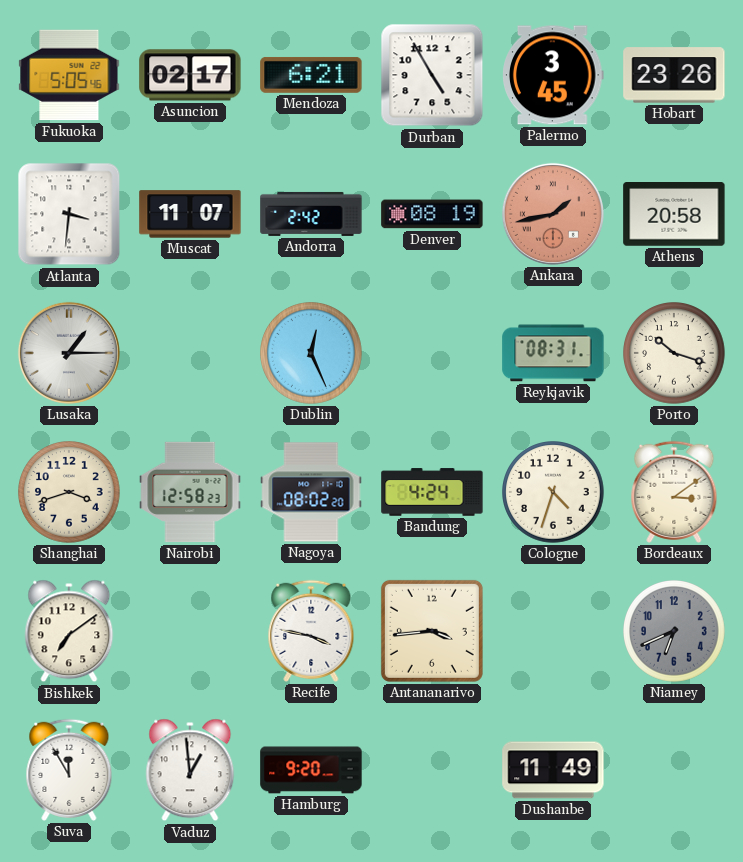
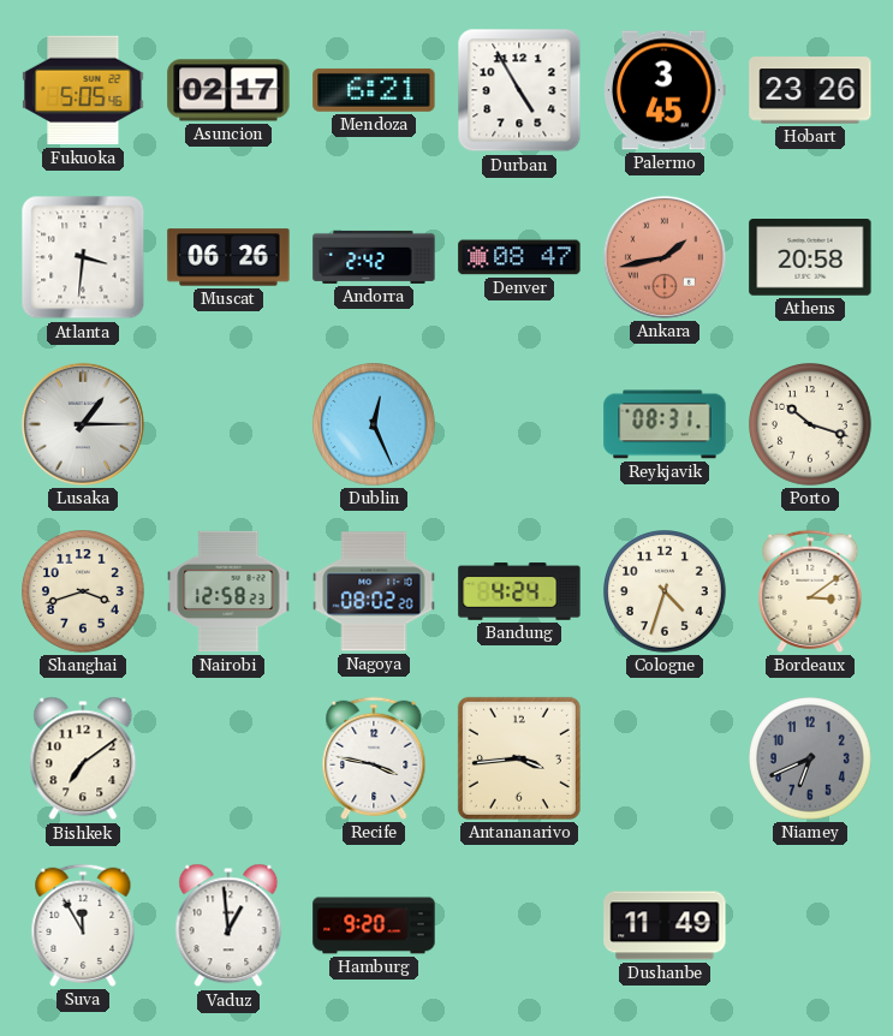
Muscat: 11:07 -> 06:26
Denver: 08:19 -> 08:47
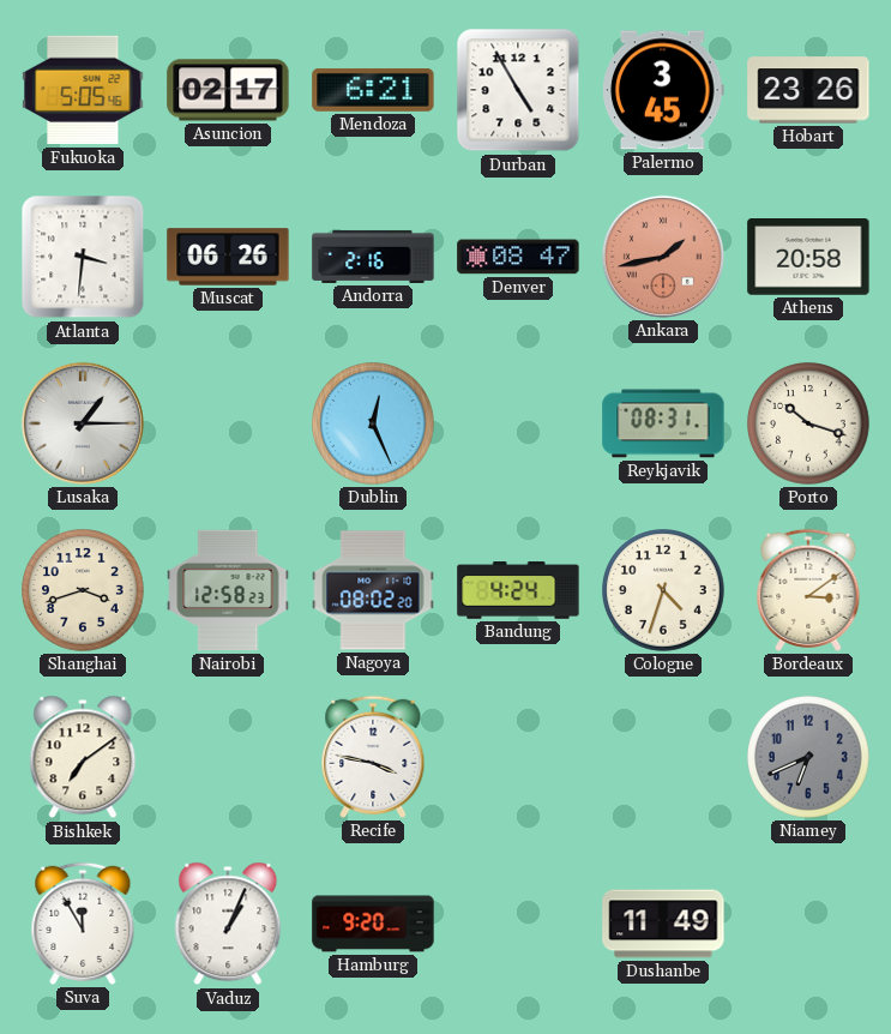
Andorra: 2:42 -> 2:16
Antananarivo: 3:44 -> none
Vaduz: 12:59 -> 1:04
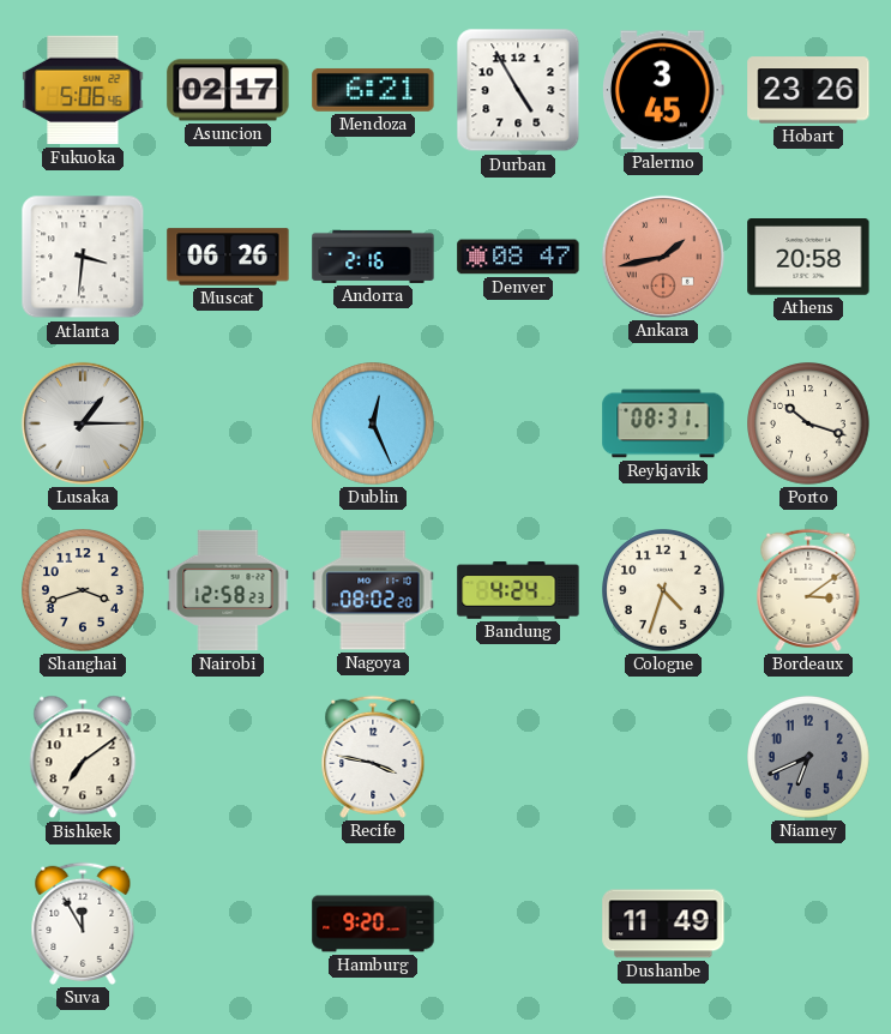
Fukuoka: 5:05 -> 5:06
Vaduz: 1:04 -> none
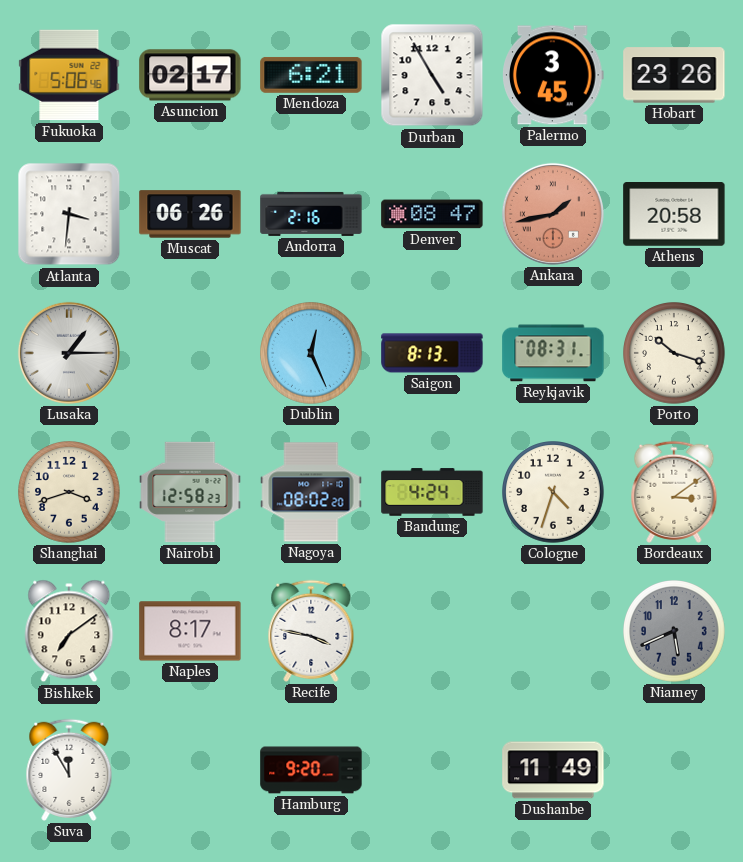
Saigon: none -> 8:13
Naples: none -> 8:17
Niamey: 6:41 -> 5:41
